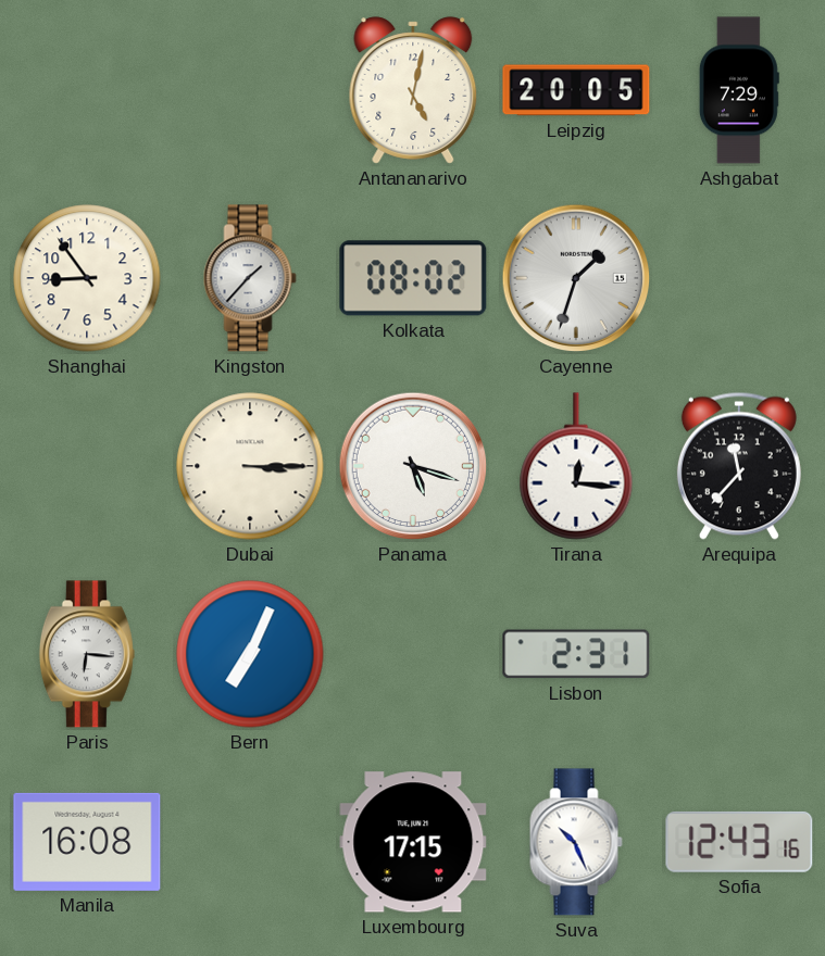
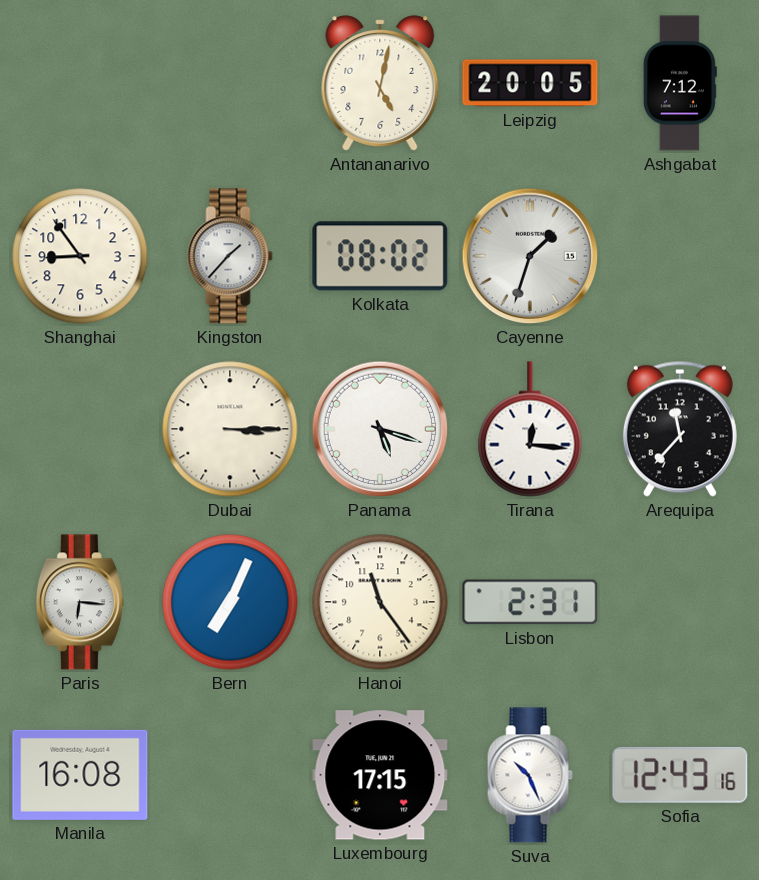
Ashgabat: 7:29 -> 7:12
Hanoi: none -> 11:24
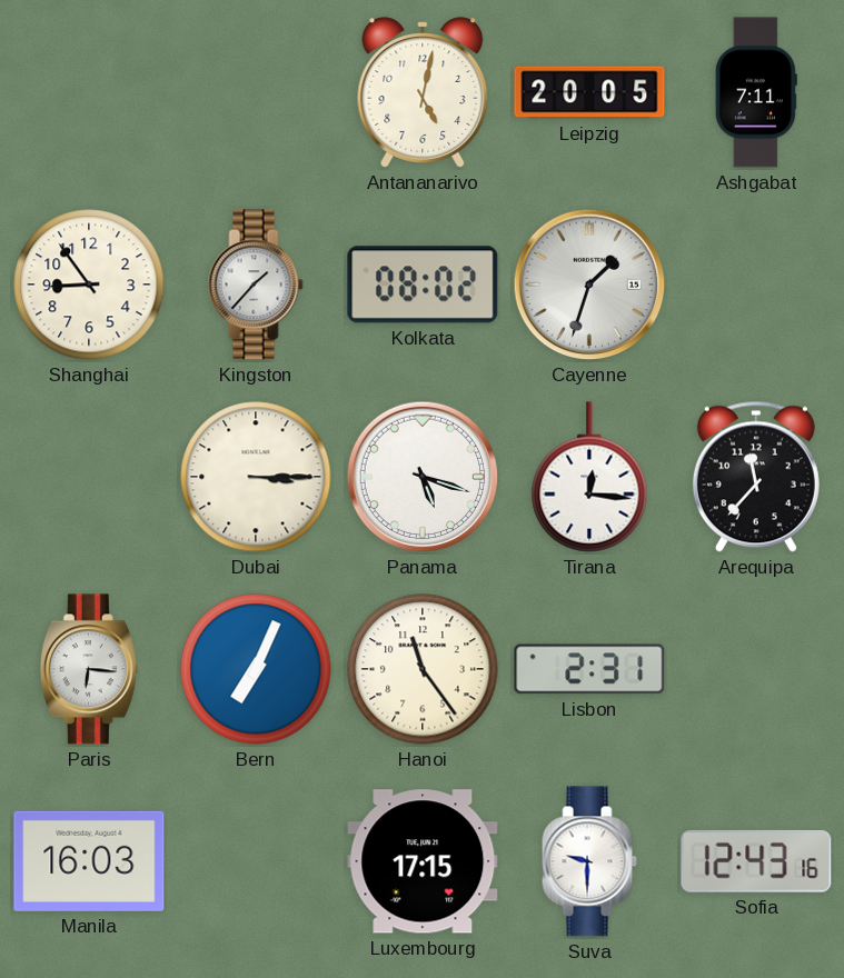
Ashgabat: 7:12 -> 7:11
Manila: 16:08 -> 16:03
Suva: 10:26 -> 9:30
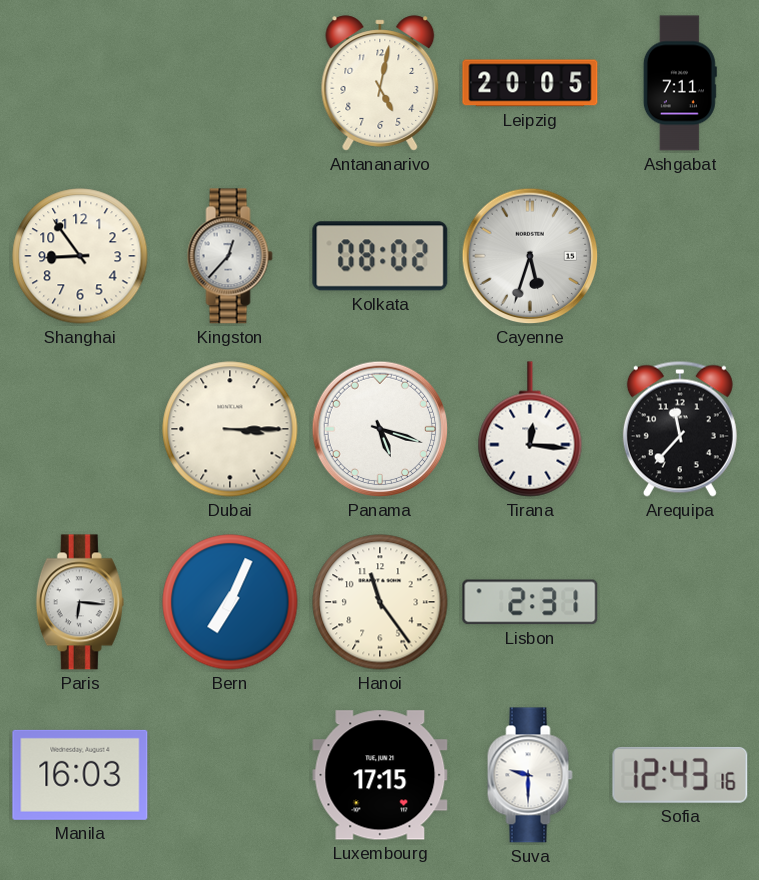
Kingston: 1:37 -> 12:37
Cayenne: 1:33 -> 5:33
